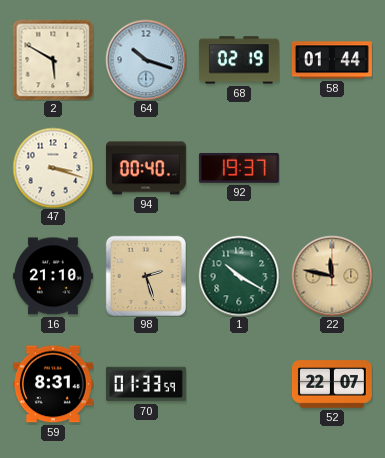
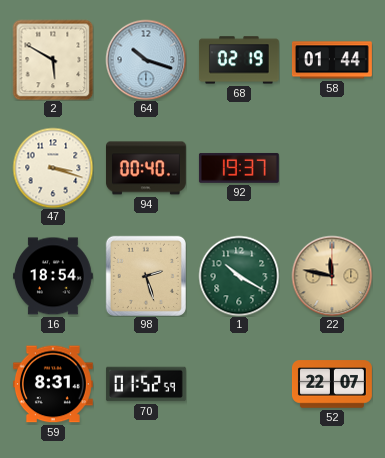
16: 21:10 -> 18:54
70: 01:33 -> 01:52
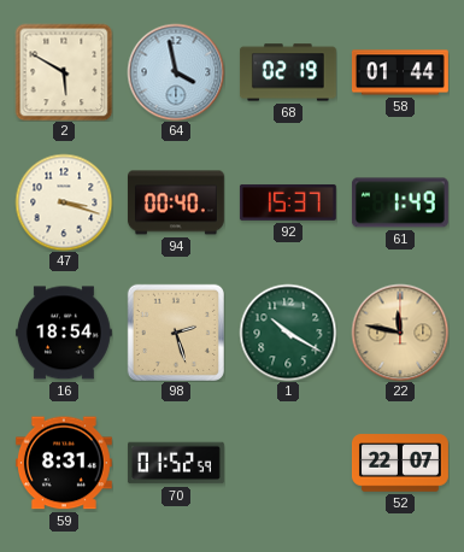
64: 10:18 -> 3:58
92: 19:37 -> 15:37
61: none -> 1:49
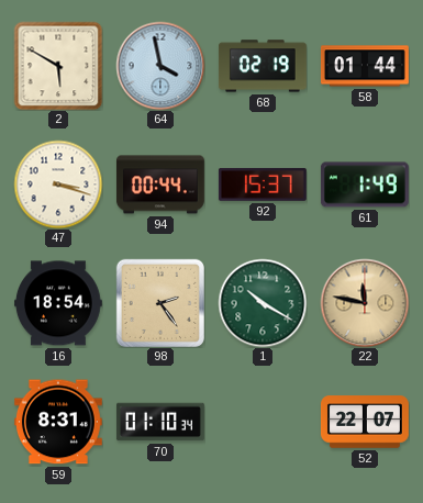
94: 00:40 -> 00:44
98: 2:27 -> 2:24
70: 01:52 -> 01:10
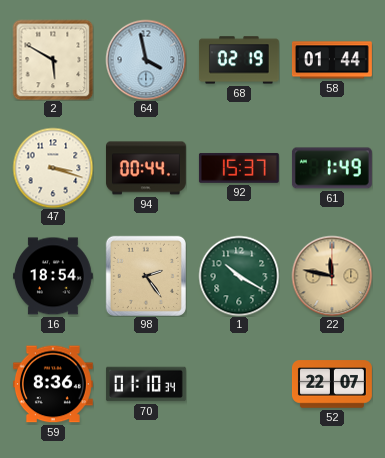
59: 8:31 -> 8:36
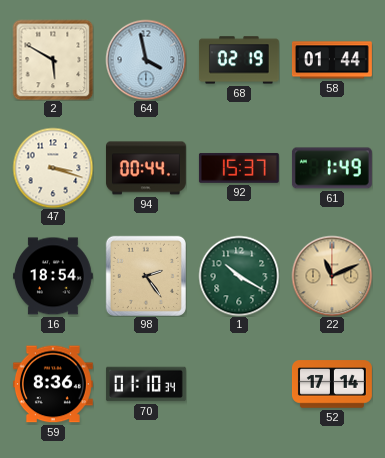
22: 11:47 -> 11:11
52: 22:07 -> 17:14
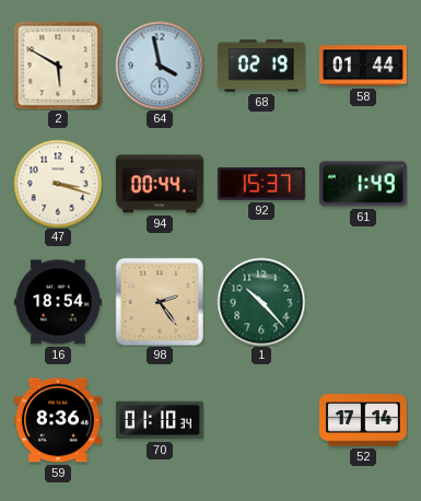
1: 10:20 -> 10:23
22: 11:11 -> none
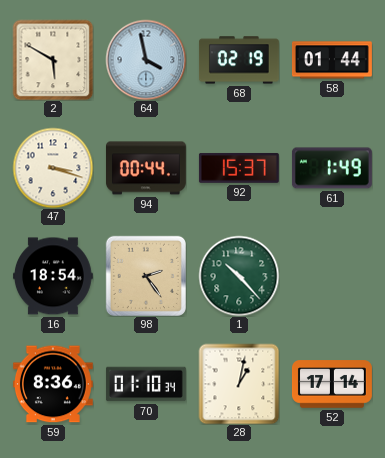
28: none -> 1:02
